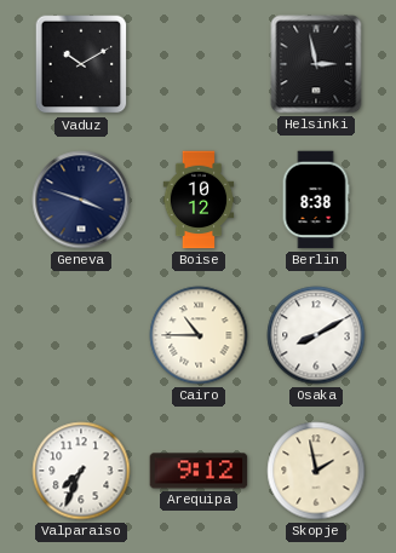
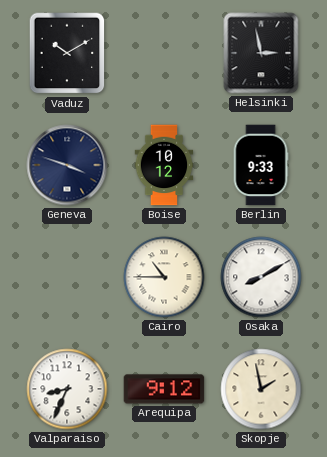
Berlin: 8:38 -> 9:33
Valparaiso: 7:34 -> 8:34
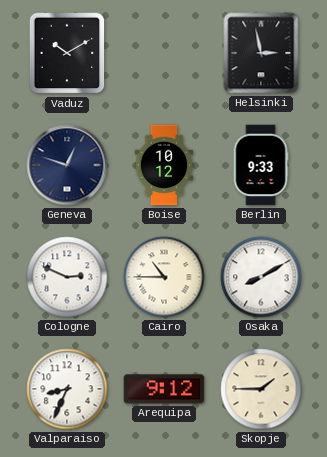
Geneva: 3:48 -> 12:48
Cologne: none -> 2:49
Skopje: 1:58 -> 1:45
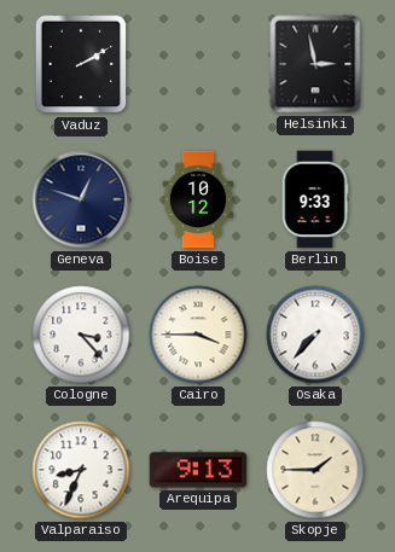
Vaduz: 10:10 -> 2:10
Cologne: 2:49 -> 3:23
Cairo: 10:45 -> 3:45
Osaka: 8:10 -> 7:37
Arequipa: 9:12 -> 9:13
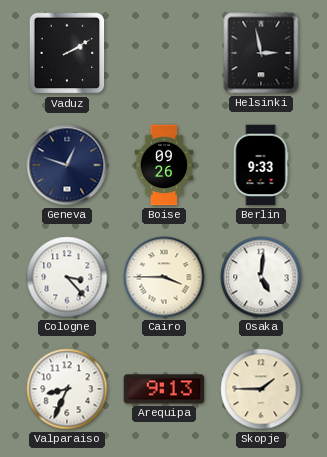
Boise: 10:12 -> 09:26
Osaka: 7:37 -> 5:01
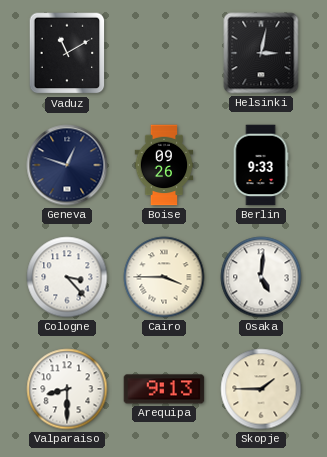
Vaduz: 2:10 -> 11:10
Helsinki: 2:58 -> 3:02
Valparaiso: 8:34 -> 8:30
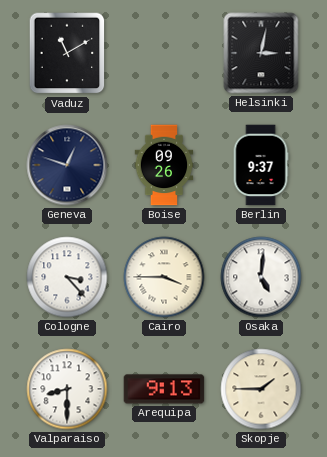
Berlin: 9:33 -> 9:37
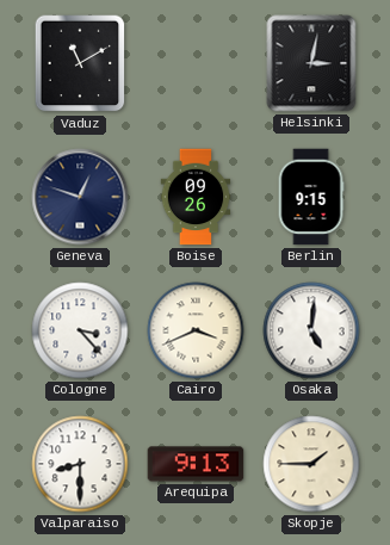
Berlin: 9:37 -> 9:15
Cairo: 3:45 -> 3:41
